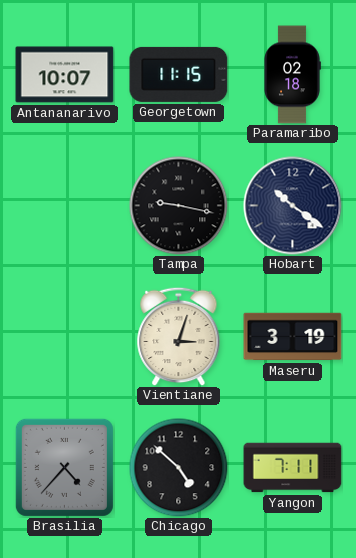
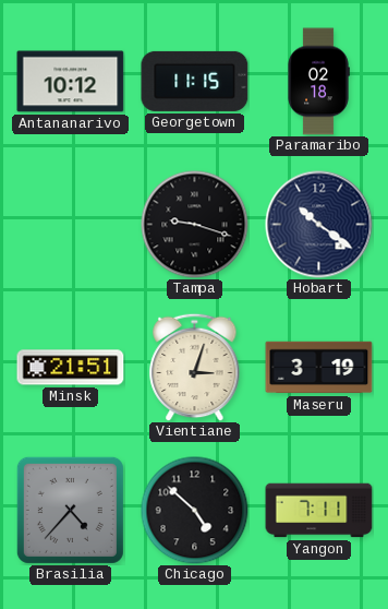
Antananarivo: 10:07 -> 10:12
Tampa: 9:17 -> 9:18
Minsk: none -> 21:51
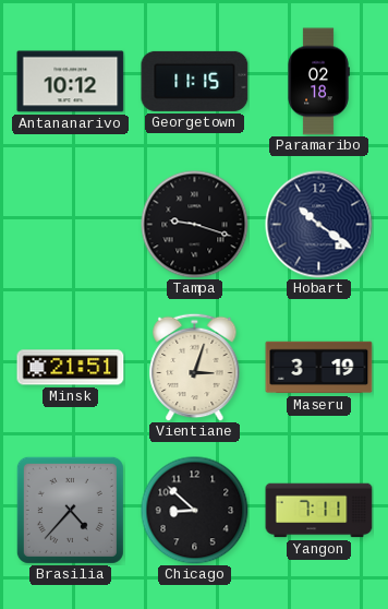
Chicago: 4:52 -> 8:52
